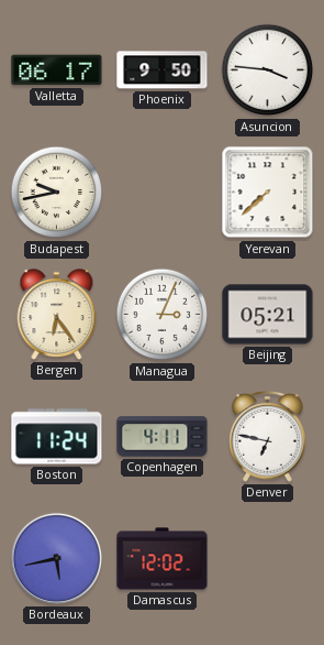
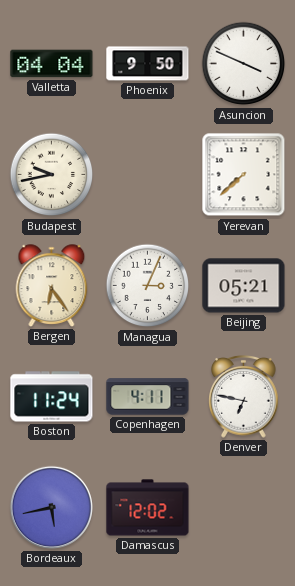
Valletta: 06:17 -> 04:04
Asuncion: 3:46 -> 3:49
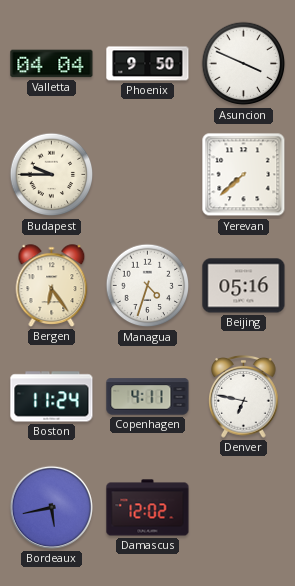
Budapest: 9:43 -> 9:45
Managua: 3:04 -> 4:33
Beijing: 05:21 -> 05:16
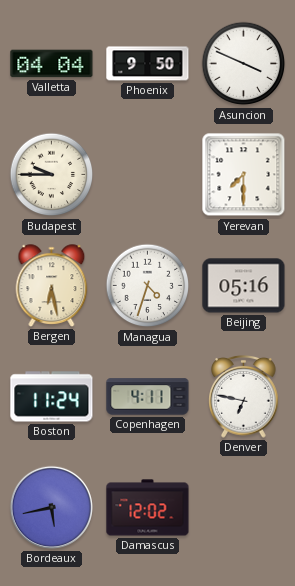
Yerevan: 7:38 -> 7:30
Bergen: 6:24 -> 6:28
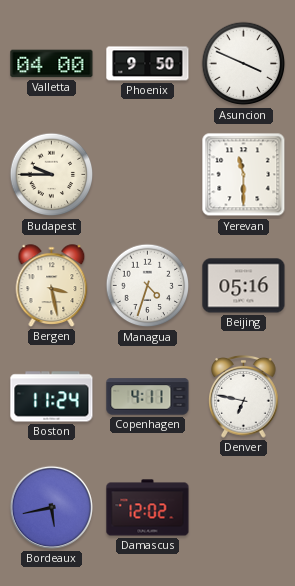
Valletta: 04:04 -> 04:00
Yerevan: 7:30 -> 11:30
Bergen: 6:28 -> 3:28
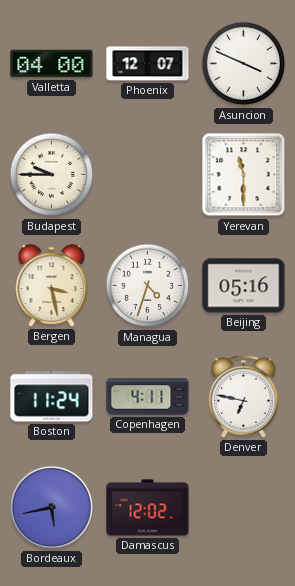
Phoenix: 9:50 -> 12:07
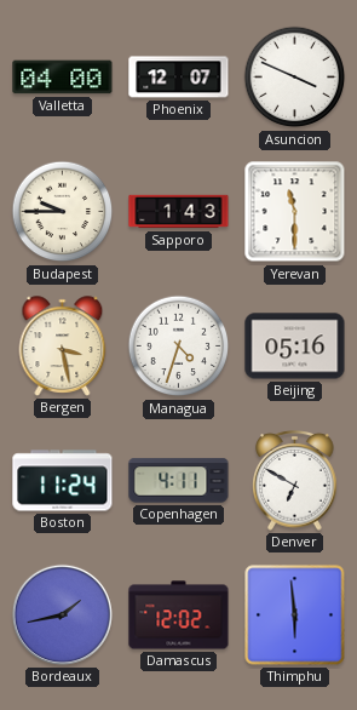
Sapporo: none -> 1:43
Denver: 6:47 -> 6:50
Bordeaux: 5:43 -> 1:43
Thimphu: none -> 5:59
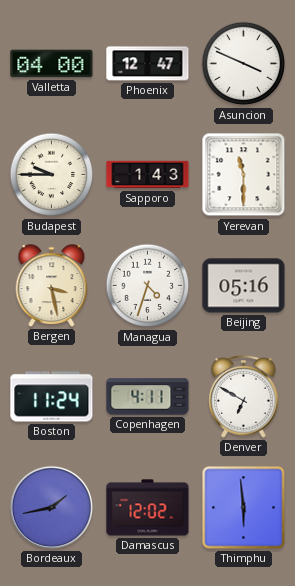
Phoenix: 12:07 -> 12:47
